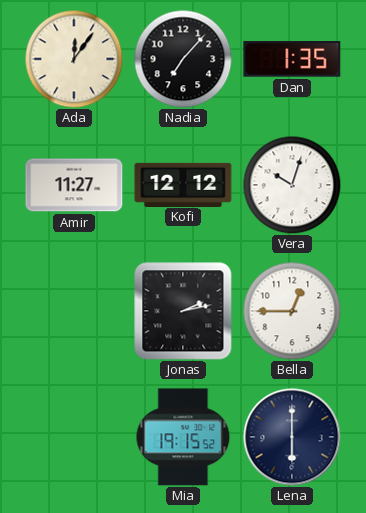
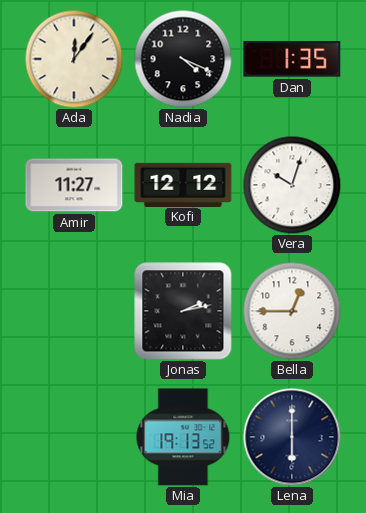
Nadia: 7:07 -> 4:19
Mia: 19:15 -> 19:13
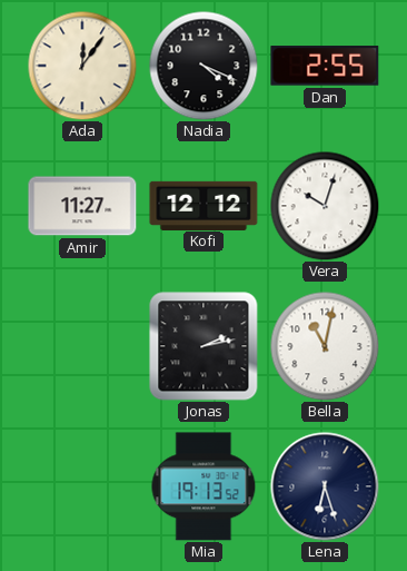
Dan: 1:35 -> 2:55
Bella: 12:45 -> 11:02
Lena: 6:00 -> 6:27
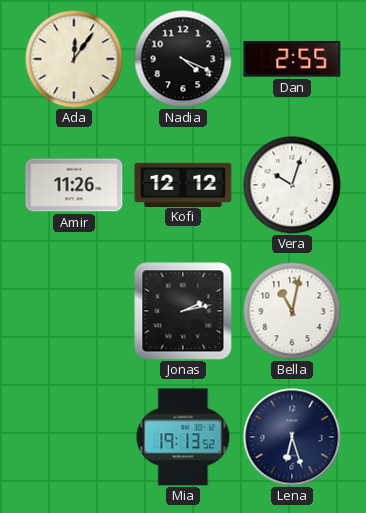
Amir: 11:27 -> 11:26
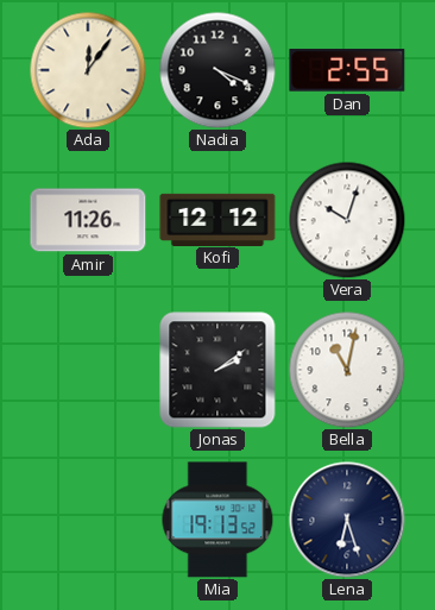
Jonas: 2:13 -> 2:09
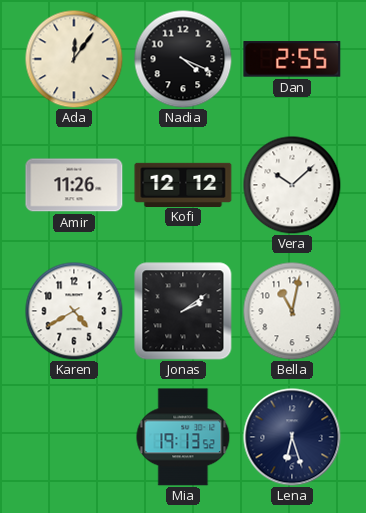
Vera: 10:03 -> 10:08
Karen: none -> 4:40
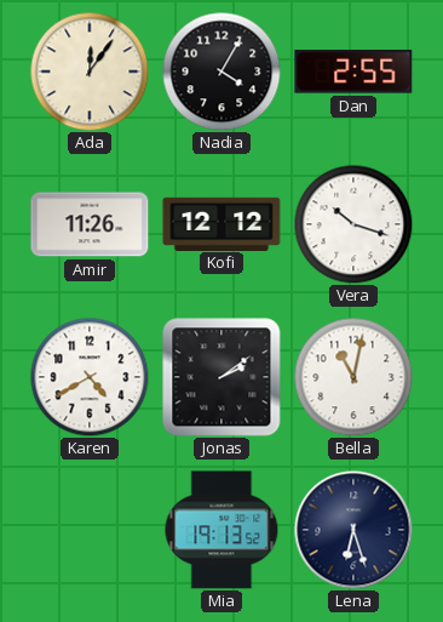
Nadia: 4:19 -> 4:05
Vera: 10:08 -> 10:18
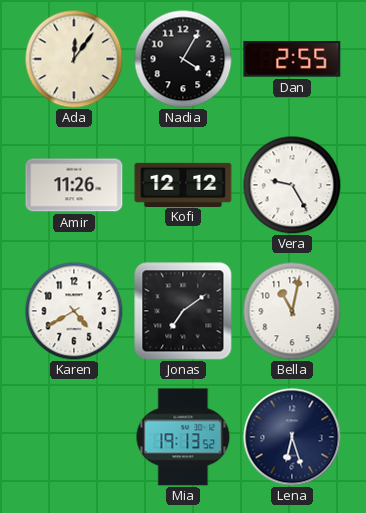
Vera: 10:18 -> 9:25
Jonas: 2:09 -> 7:09
